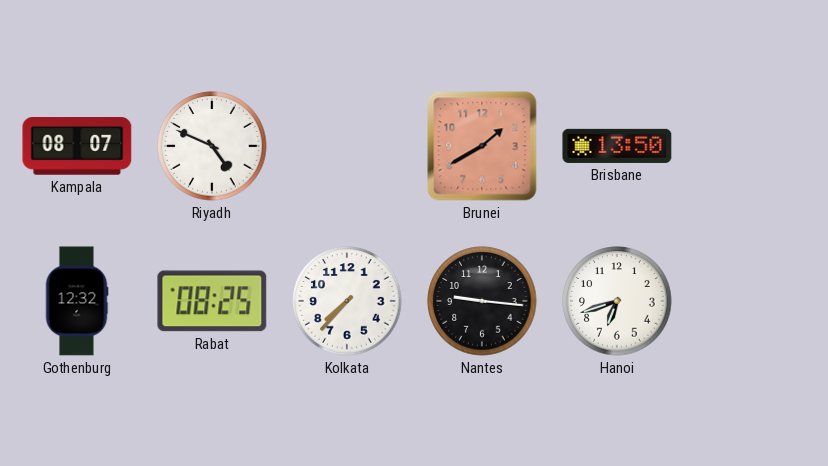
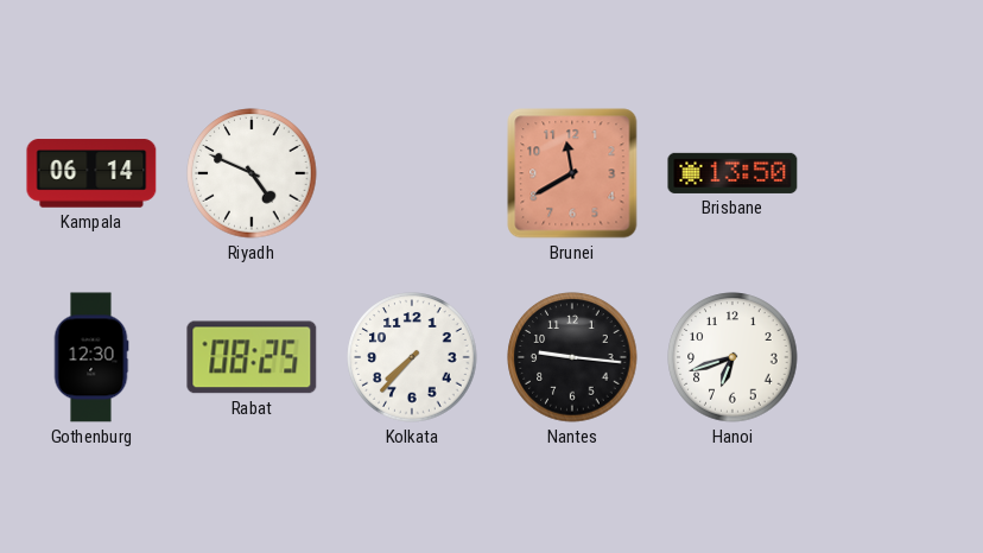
Kampala: 08:07 -> 06:14
Brunei: 1:40 -> 11:40
Gothenburg: 12:32 -> 12:30
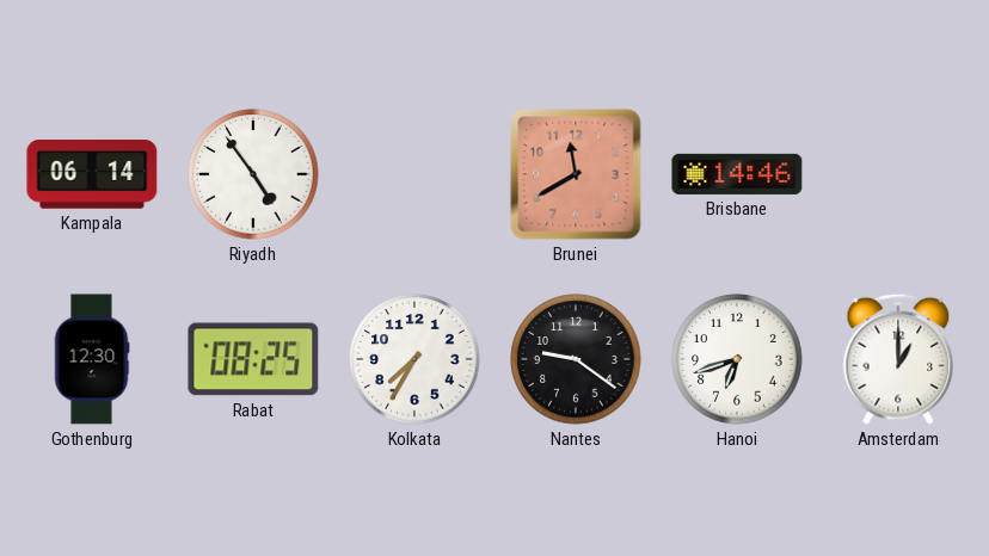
Riyadh: 4:49 -> 4:54
Brisbane: 13:50 -> 14:46
Kolkata: 7:37 -> 7:35
Nantes: 9:16 -> 9:21
Amsterdam: none -> 1:00
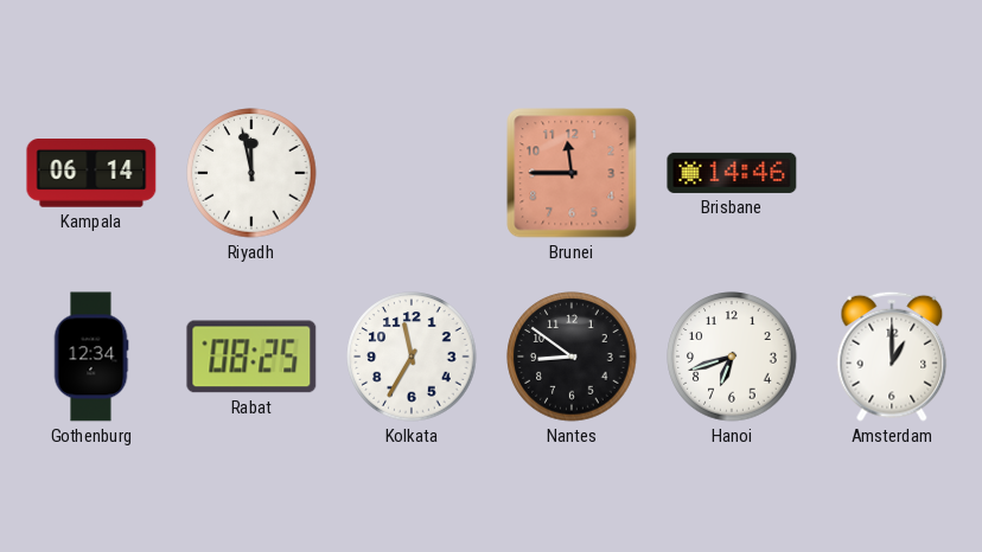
Riyadh: 4:54 -> 11:58
Brunei: 11:40 -> 11:45
Gothenburg: 12:30 -> 12:34
Kolkata: 7:35 -> 11:35
Nantes: 9:21 -> 8:51
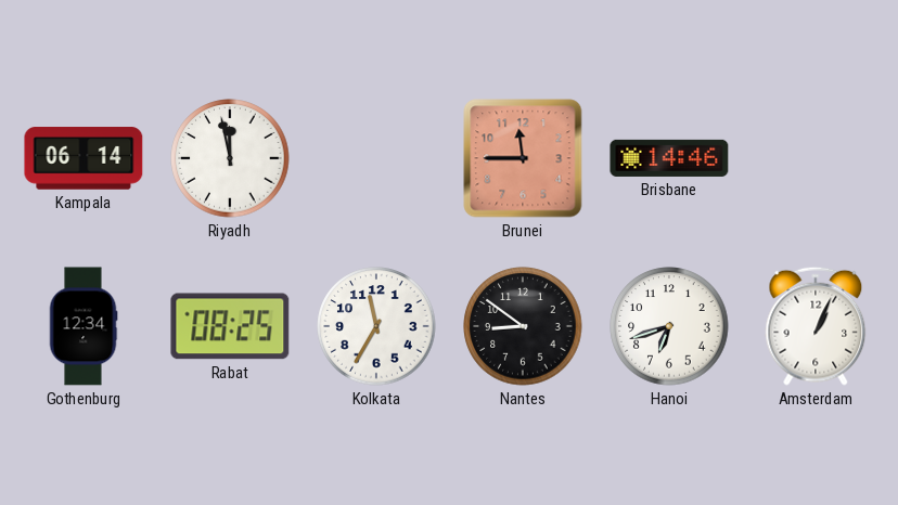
Amsterdam: 1:00 -> 1:04
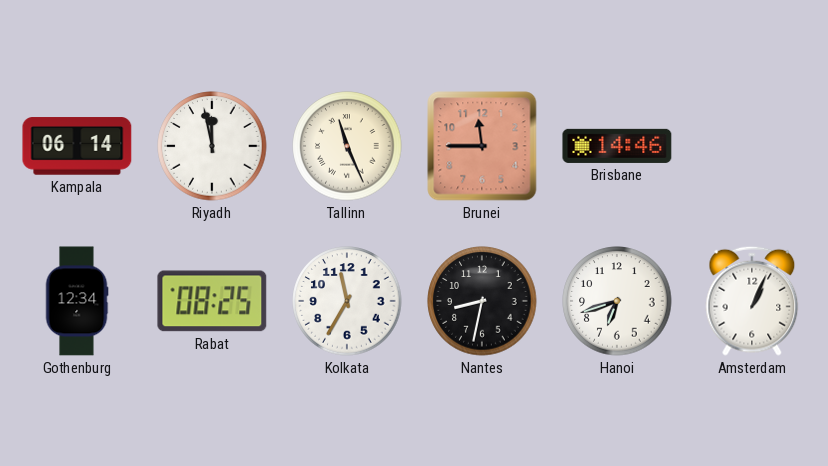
Tallinn: none -> 11:26
Nantes: 8:51 -> 8:32
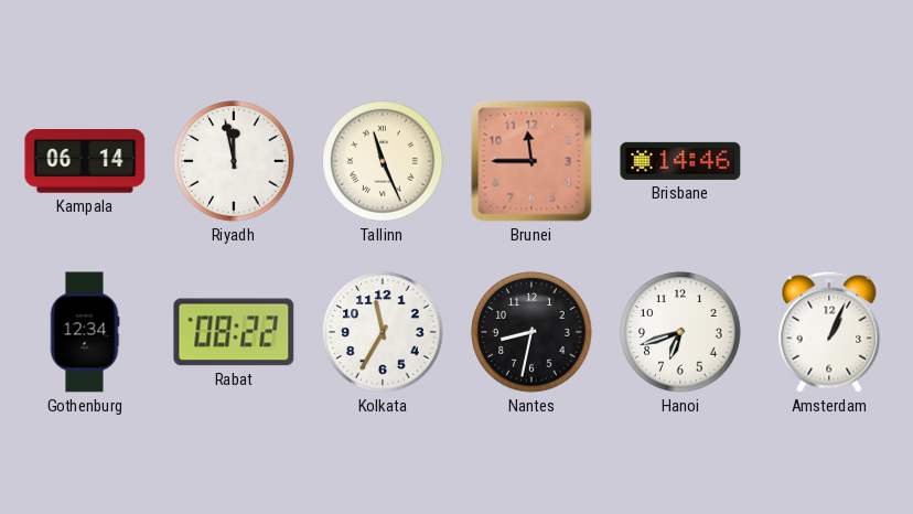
Rabat: 08:25 -> 08:22
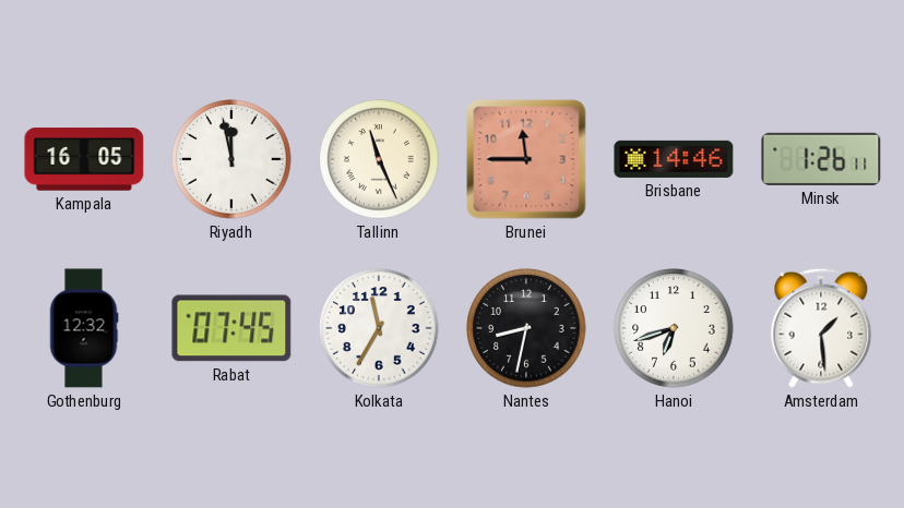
Kampala: 06:14 -> 16:05
Minsk: none -> 1:26
Gothenburg: 12:34 -> 12:32
Rabat: 08:22 -> 07:45
Amsterdam: 1:04 -> 1:29
